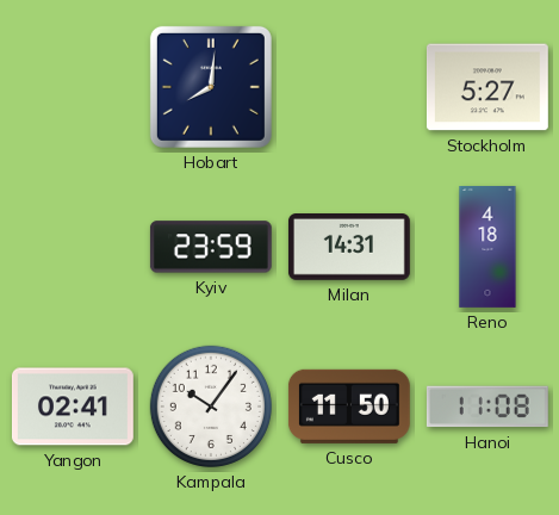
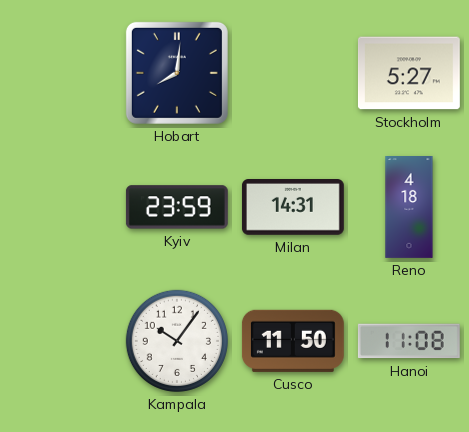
Yangon: 02:41 -> none
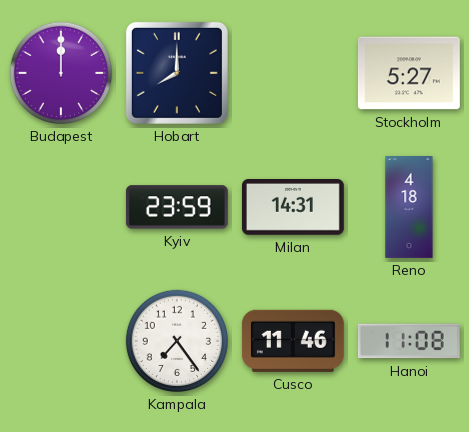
Budapest: none -> 12:00
Hobart: 8:01 -> 8:00
Kampala: 10:06 -> 7:24
Cusco: 11:50 -> 11:46
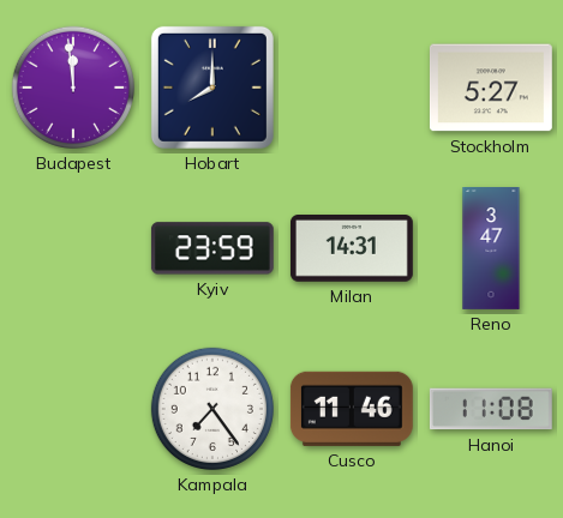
Budapest: 12:00 -> 11:59
Reno: 4:18 -> 3:47
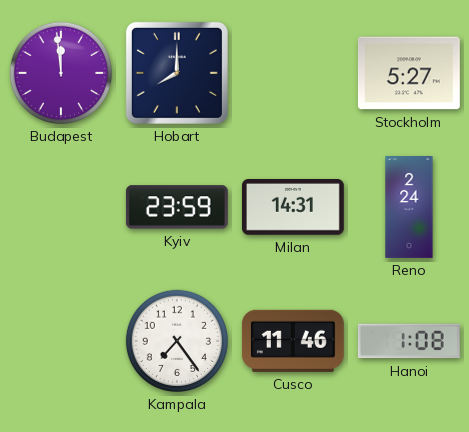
Reno: 3:47 -> 2:24
Hanoi: 11:08 -> 1:08
